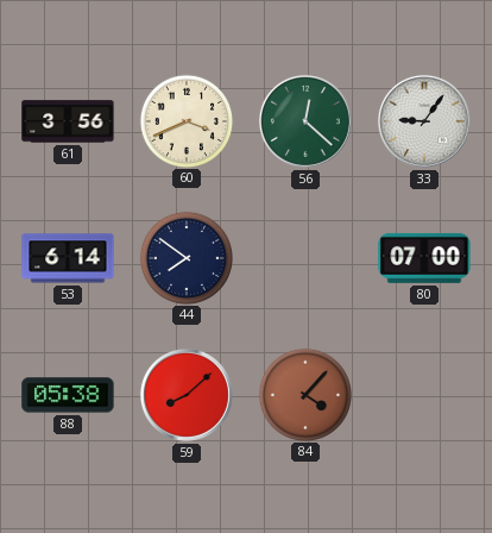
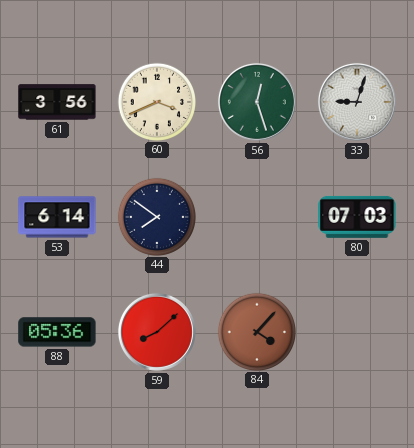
56: 12:22 -> 12:27
33: 9:06 -> 9:03
80: 07:00 -> 07:03
88: 05:38 -> 05:36
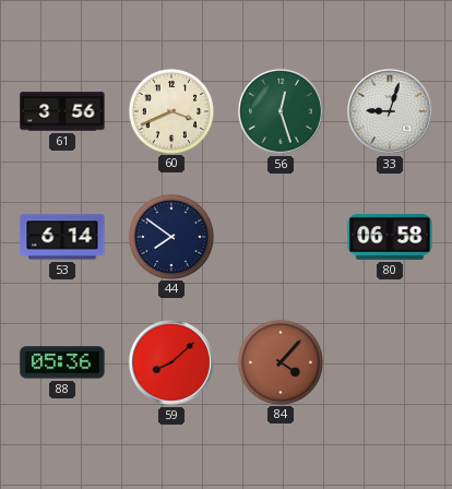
80: 07:03 -> 06:58
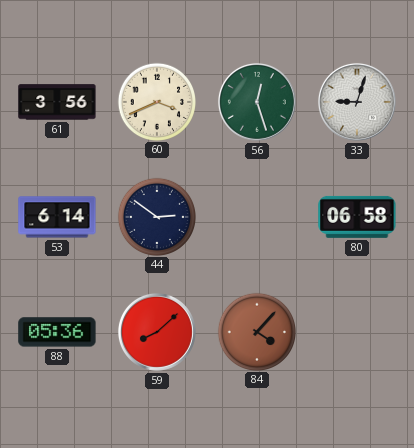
44: 7:51 -> 2:51
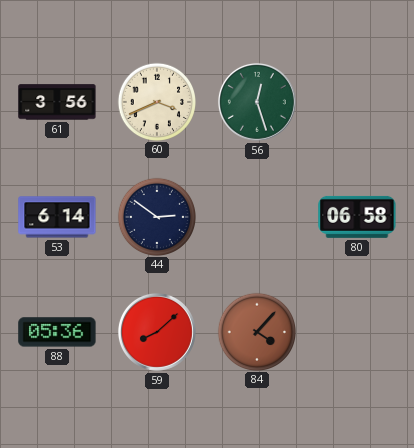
33: 9:03 -> none
